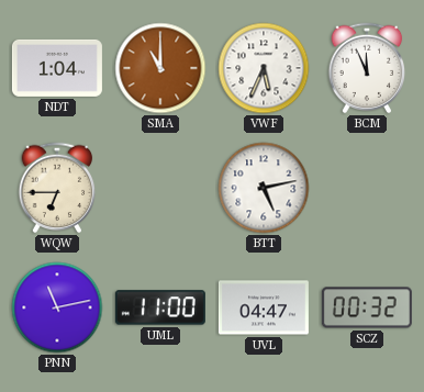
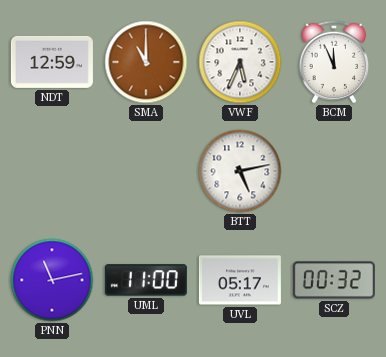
NDT: 1:04 -> 12:59
WQW: 6:45 -> none
UVL: 04:47 -> 05:17
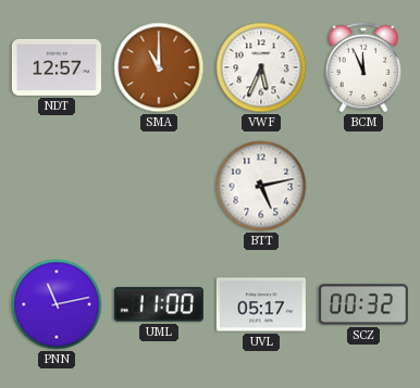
NDT: 12:59 -> 12:57
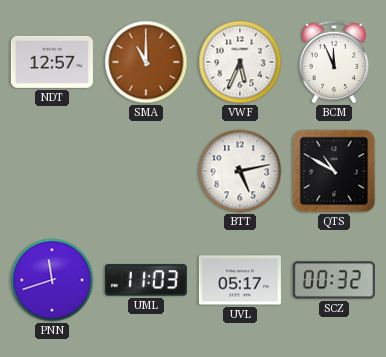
QTS: none -> 10:50
PNN: 11:13 -> 11:42
UML: 11:00 -> 11:03
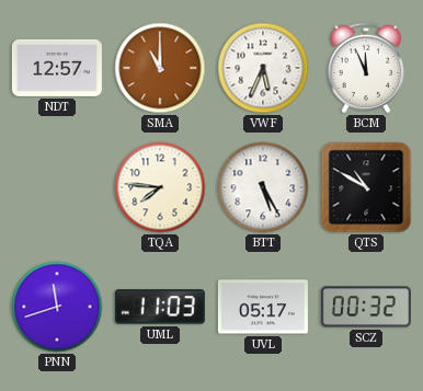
TQA: none -> 7:46
BTT: 5:13 -> 5:25
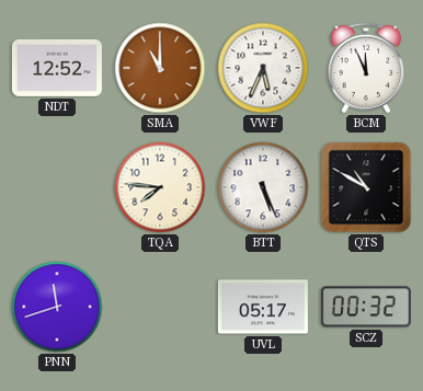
NDT: 12:57 -> 12:52
BTT: 5:25 -> 5:26
UML: 11:03 -> none
